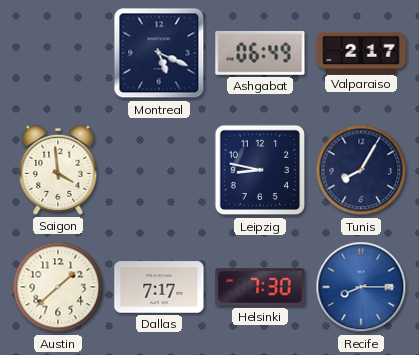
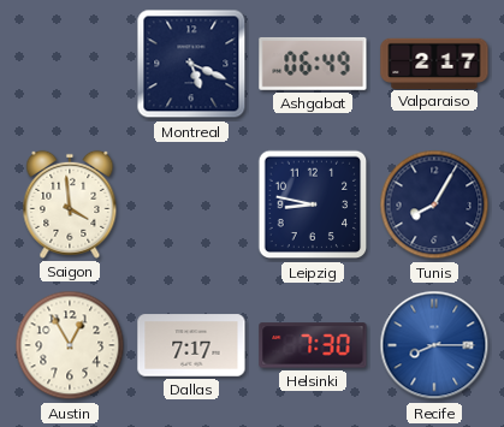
Austin: 1:38 -> 12:55
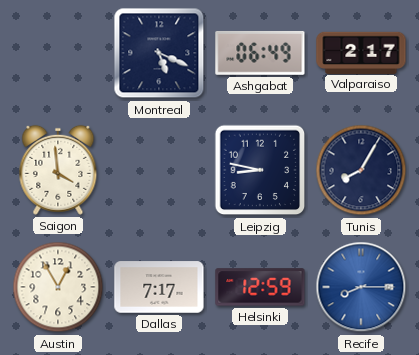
Helsinki: 7:30 -> 12:59
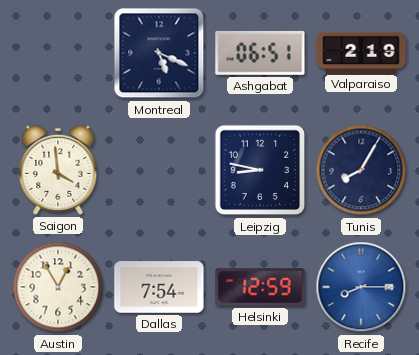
Ashgabat: 06:49 -> 06:51
Valparaiso: 2:17 -> 2:19
Dallas: 7:17 -> 7:54
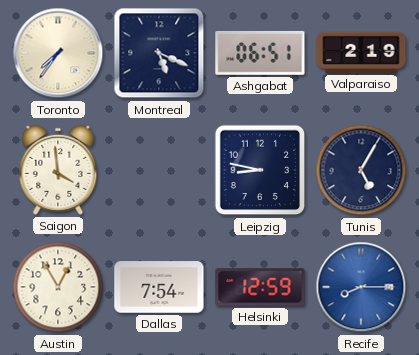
Toronto: none -> 7:36
Tunis: 8:05 -> 5:05
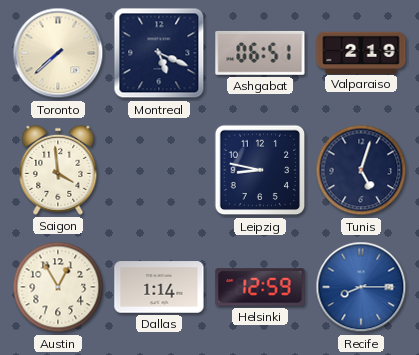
Toronto: 7:36 -> 7:38
Tunis: 5:05 -> 5:03
Dallas: 7:54 -> 1:14
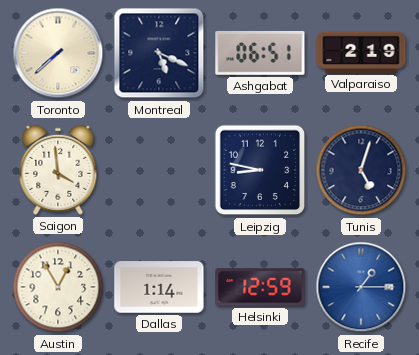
Recife: 8:15 -> 1:15
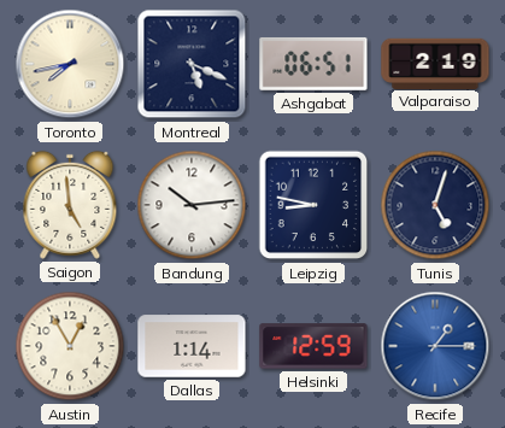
Toronto: 7:38 -> 7:43
Saigon: 3:59 -> 4:59
Bandung: none -> 10:14
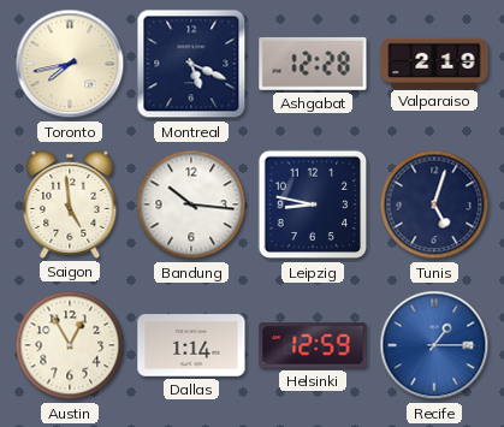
Ashgabat: 06:51 -> 12:28
Bandung: 10:14 -> 10:16
